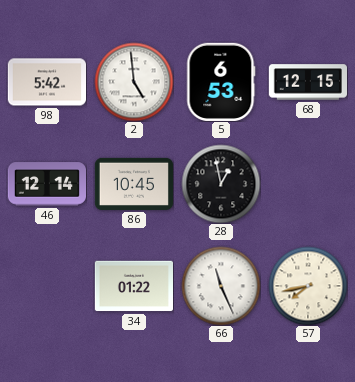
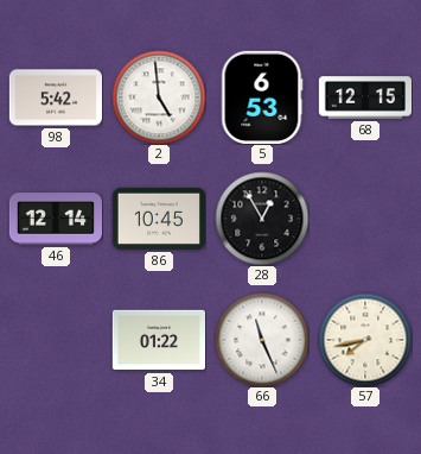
28: 12:58 -> 12:55
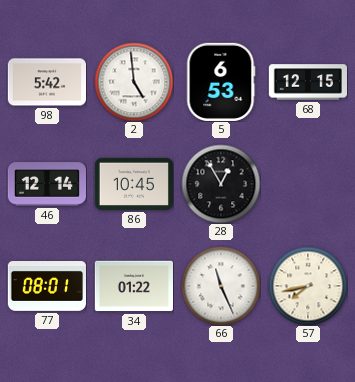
77: none -> 08:01
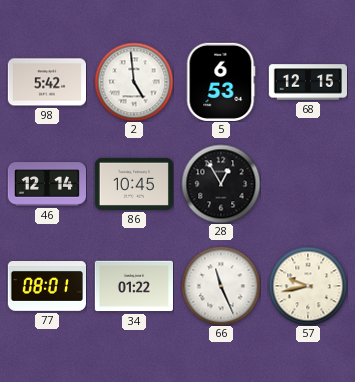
57: 7:43 -> 9:43
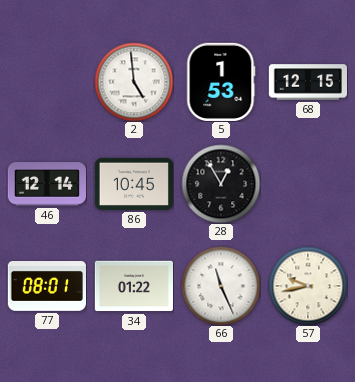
98: 5:42 -> none
5: 6:53 -> 1:53
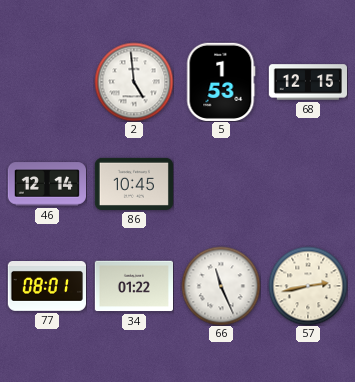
28: 12:55 -> none
57: 9:43 -> 2:43
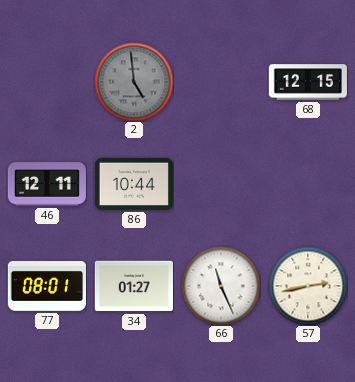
2 dial: white -> grey
5: 1:53 -> none
46: 12:14 -> 12:11
86: 10:45 -> 10:44
34: 01:22 -> 01:27
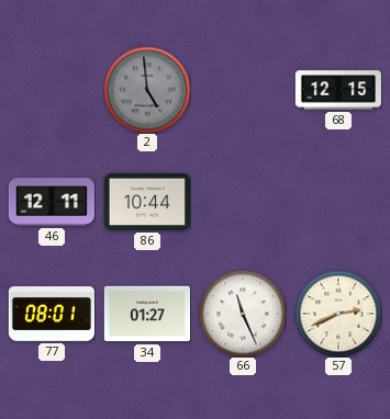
57: 2:43 -> 2:41
